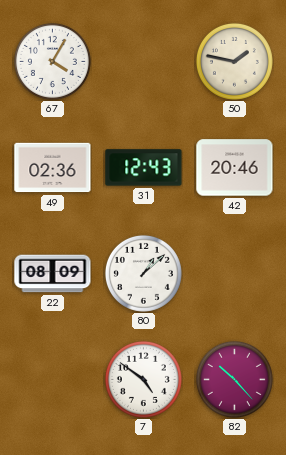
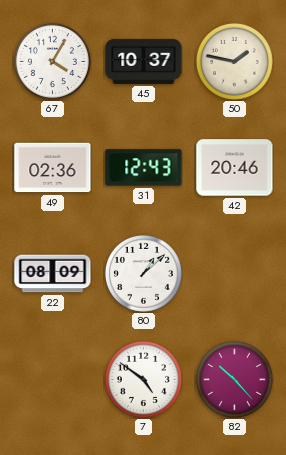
45: none -> 10:37
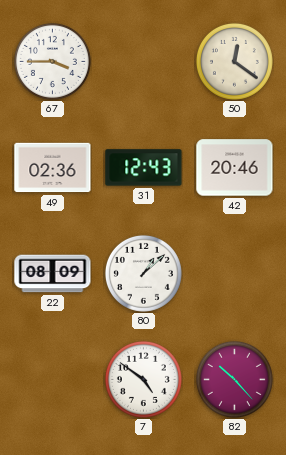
67: 4:05 -> 3:45
45: 10:37 -> none
50: 1:47 -> 12:21
